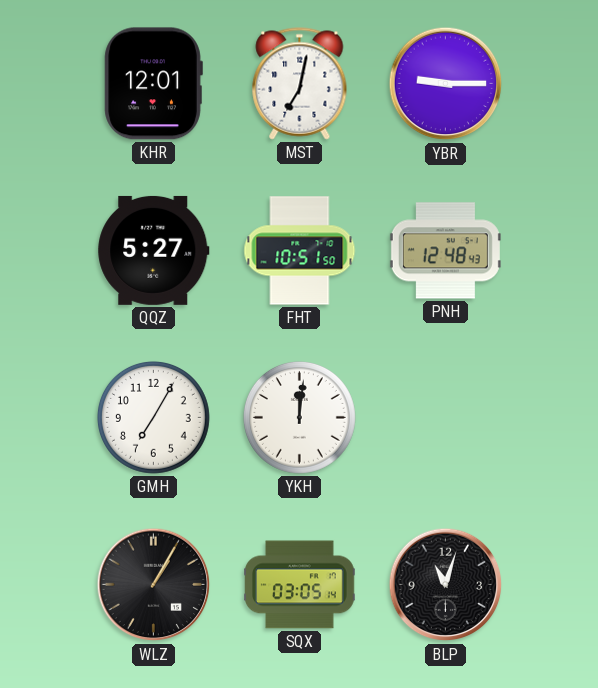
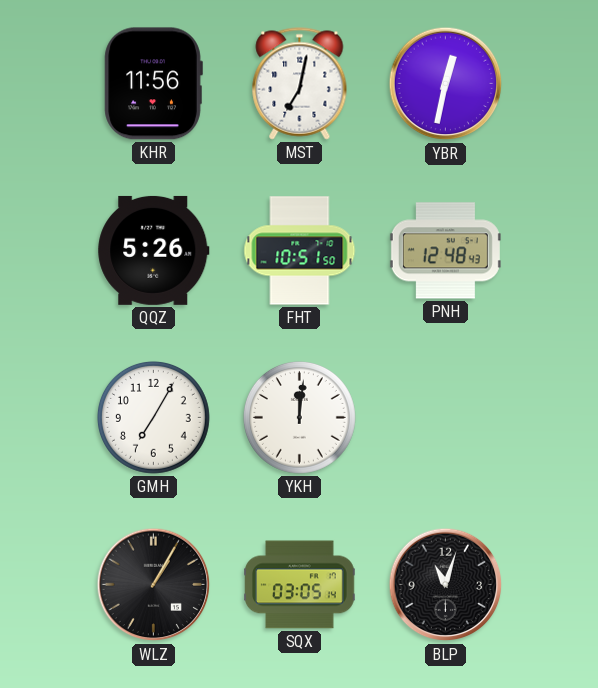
KHR: 12:01 -> 11:56
YBR: 9:15 -> 12:32
QQZ: 5:27 -> 5:26
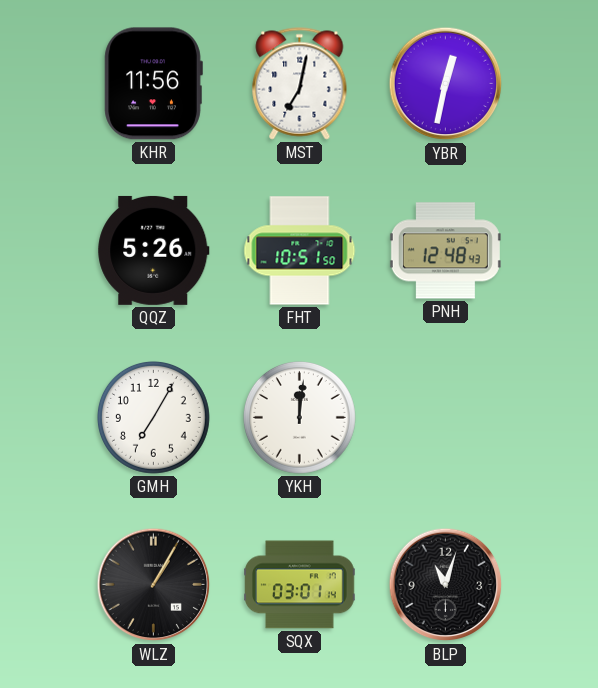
SQX: 03:05 -> 03:01
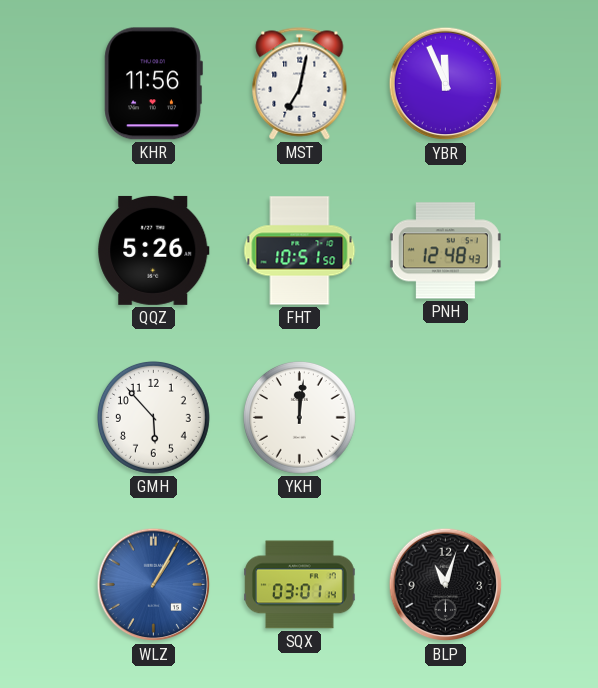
YBR: 12:32 -> 11:56
GMH: 7:05 -> 5:53
WLZ dial: black -> blue
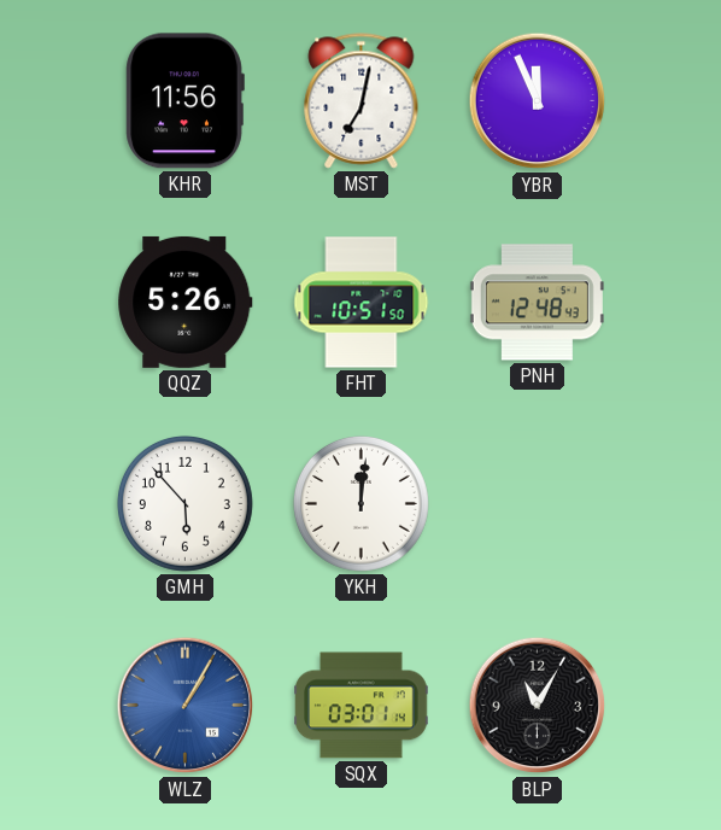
BLP: 11:03 -> 11:05
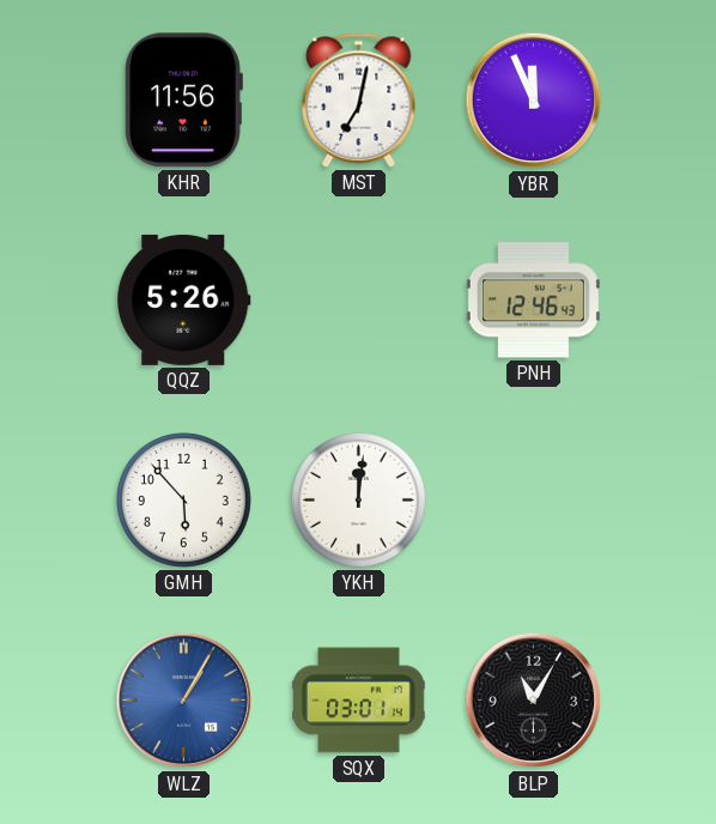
FHT: 10:51 -> none
PNH: 12:48 -> 12:46
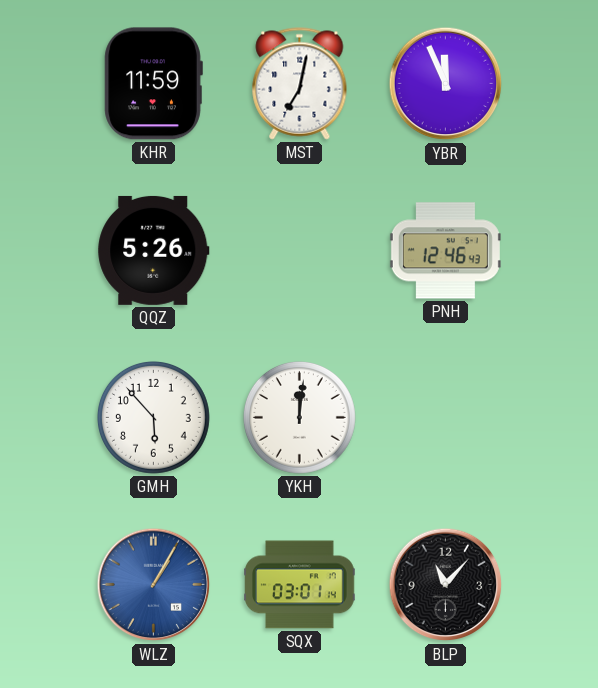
KHR: 11:56 -> 11:59
BLP: 11:05 -> 11:07
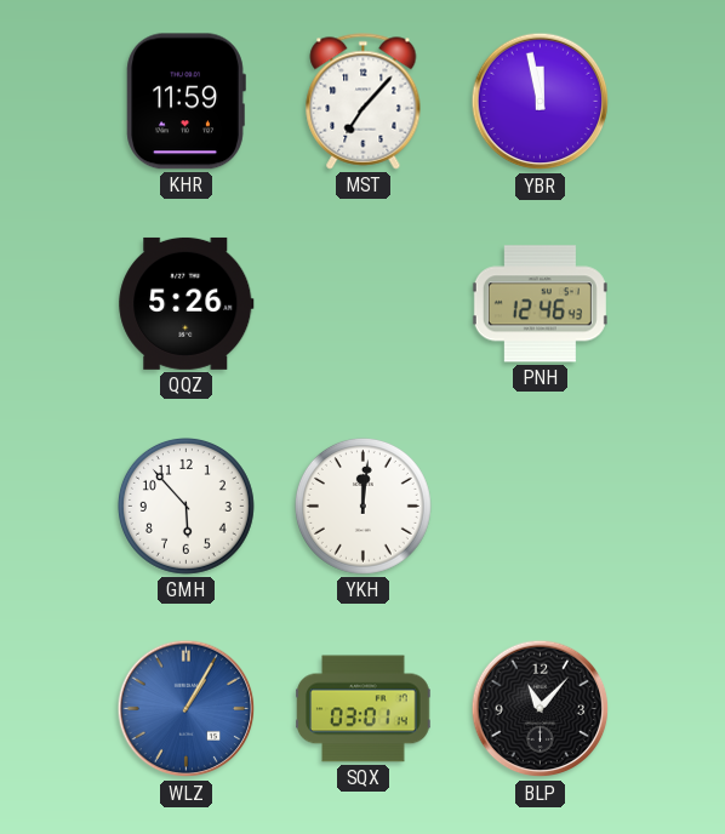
MST: 7:02 -> 7:07
YBR: 11:56 -> 11:58
